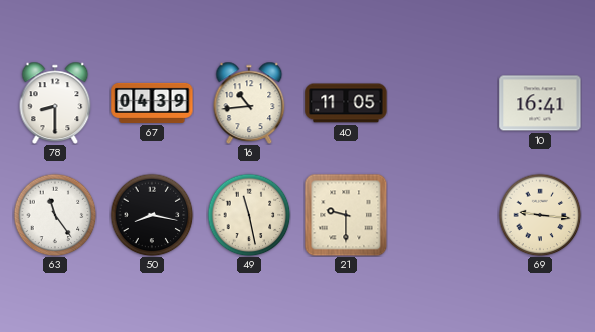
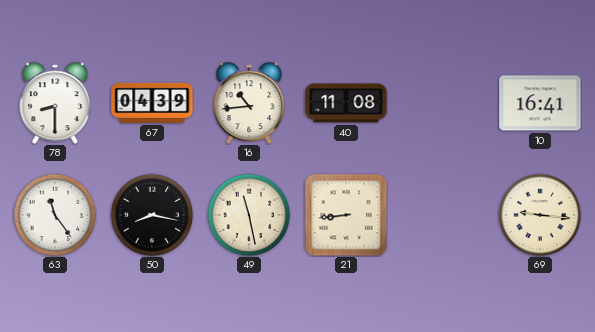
40: 11:05 -> 11:08
21: 9:30 -> 8:44
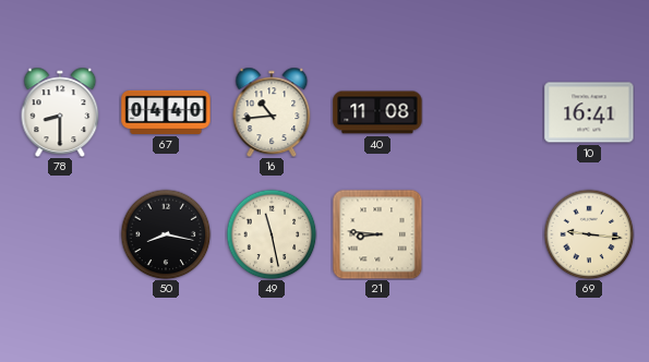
67: 04:39 -> 04:40
63: 11:24 -> none
21: 8:44 -> 8:46
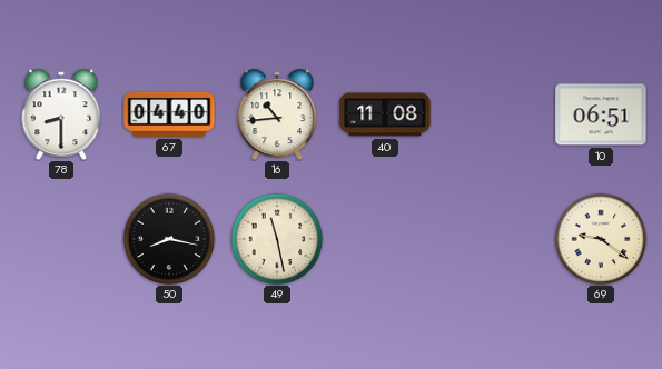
10: 16:41 -> 06:51
21: 8:46 -> none
69: 9:16 -> 9:21
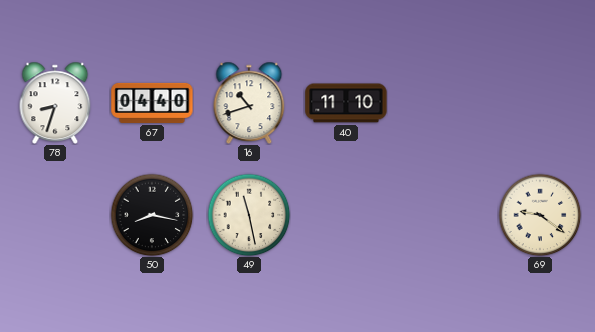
78: 8:30 -> 8:33
16: 10:44 -> 10:42
40: 11:08 -> 11:10
10: 06:51 -> none
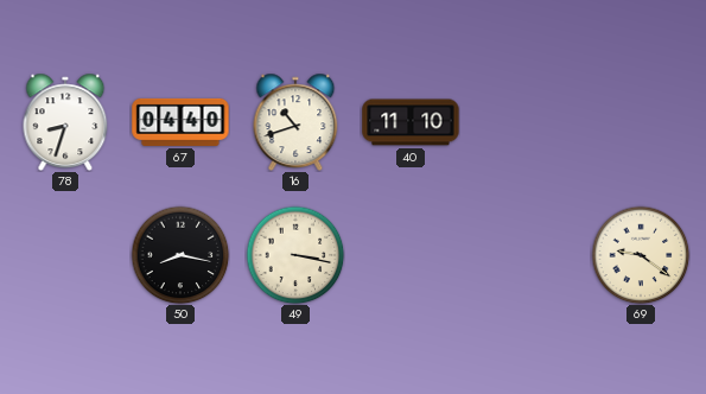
49: 11:28 -> 3:17
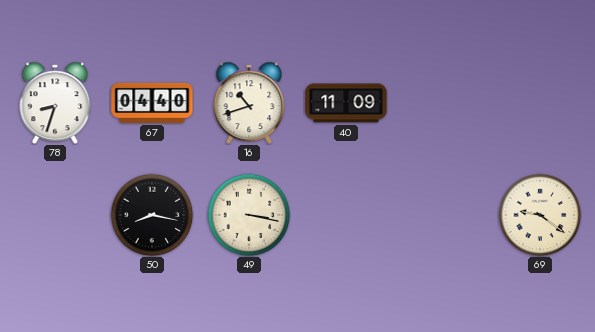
40: 11:10 -> 11:09
